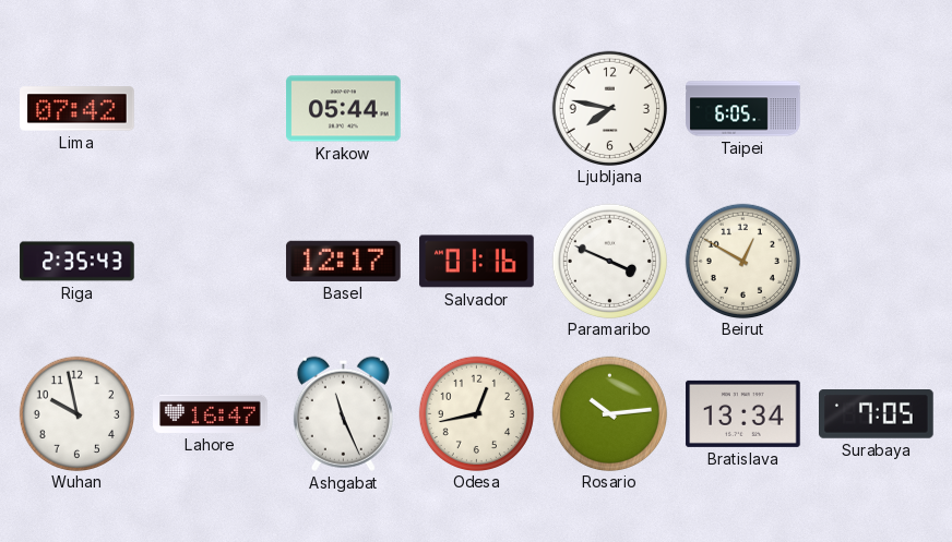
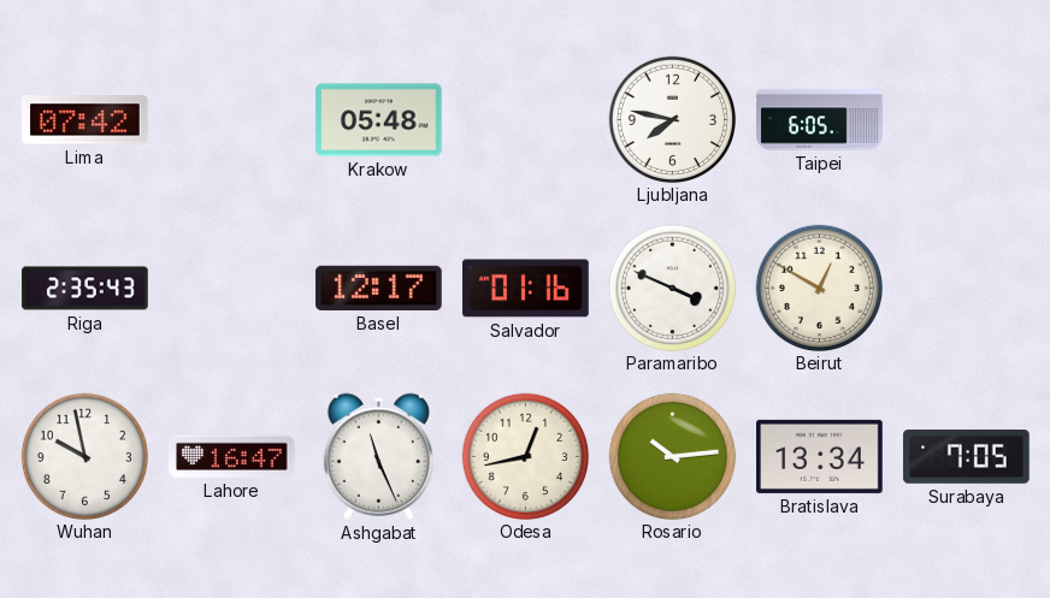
Krakow: 05:44 -> 05:48
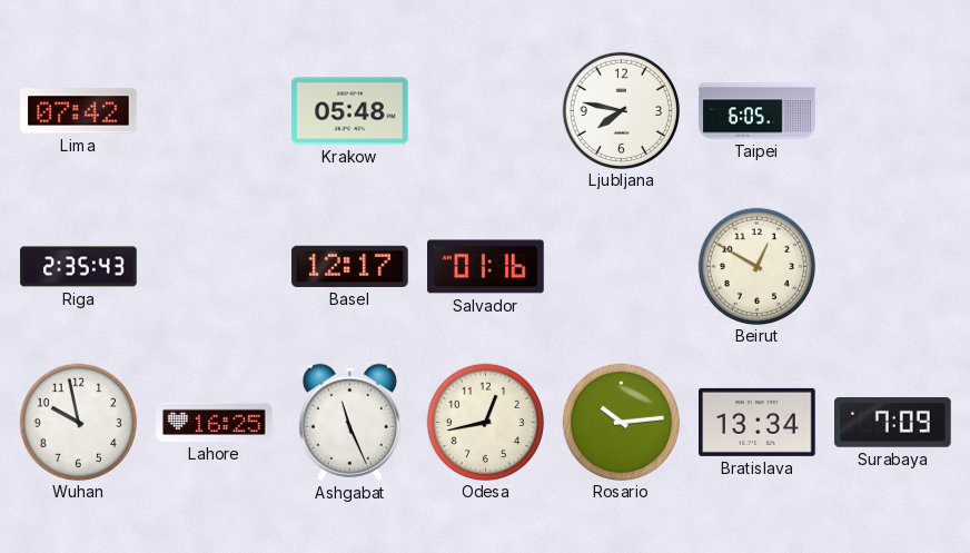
Paramaribo: 3:49 -> none
Lahore: 16:47 -> 16:25
Surabaya: 7:05 -> 7:09
